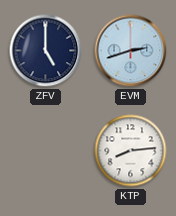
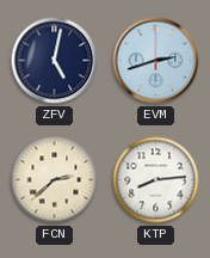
ZFV: 5:00 -> 5:02
FCN: none -> 2:38
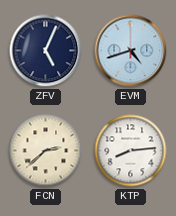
ZFV: 5:02 -> 5:04
EVM: 2:42 -> 4:42
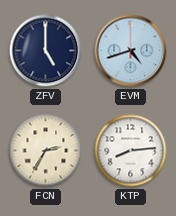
ZFV: 5:04 -> 5:00
FCN: 2:38 -> 2:35
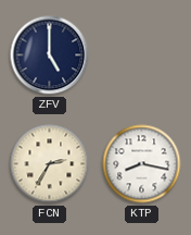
EVM: 4:42 -> none
KTP: 8:14 -> 8:17
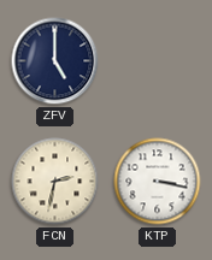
FCN: 2:35 -> 2:32
KTP: 8:17 -> 3:17
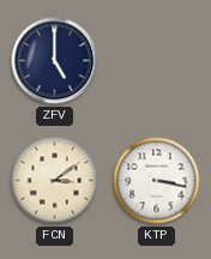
FCN: 2:32 -> 3:09
